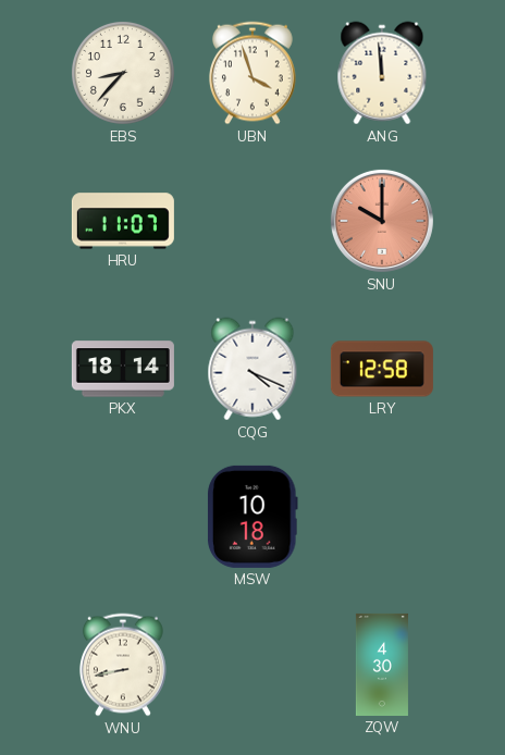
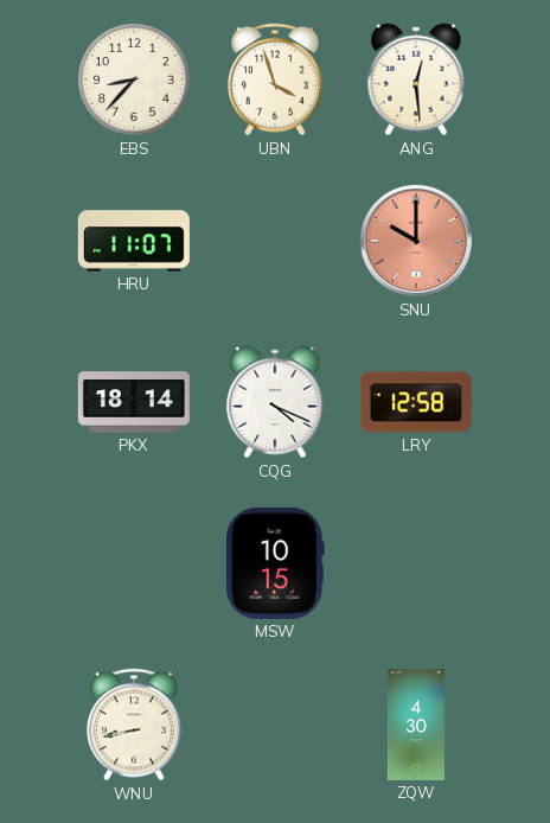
ANG: 11:59 -> 12:29
MSW: 10:18 -> 10:15
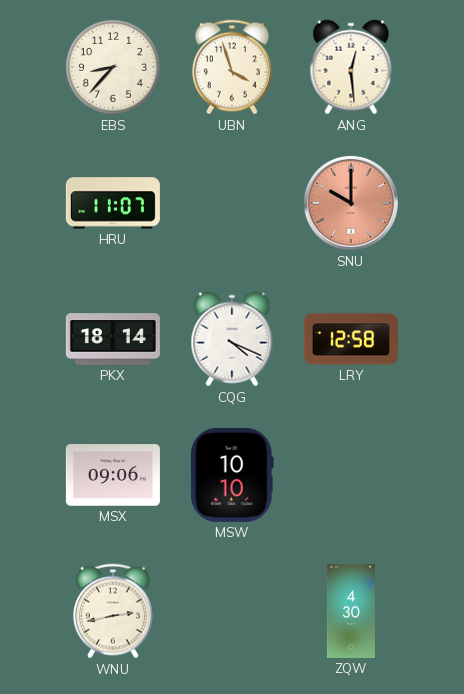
MSX: none -> 09:06
MSW: 10:15 -> 10:10
WNU: 8:43 -> 2:43
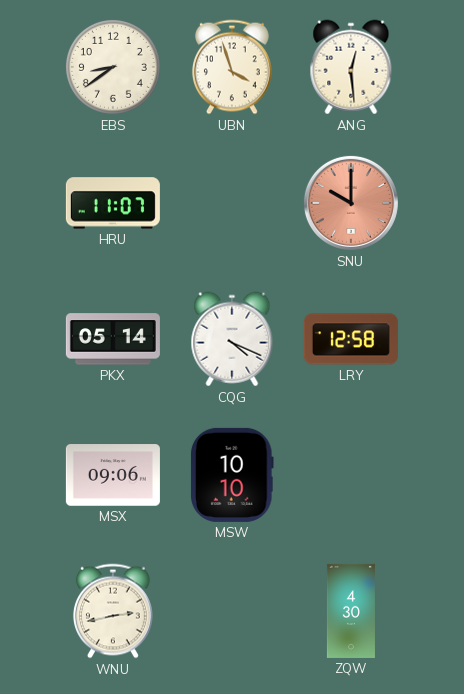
EBS: 8:37 -> 8:39
PKX: 18:14 -> 05:14
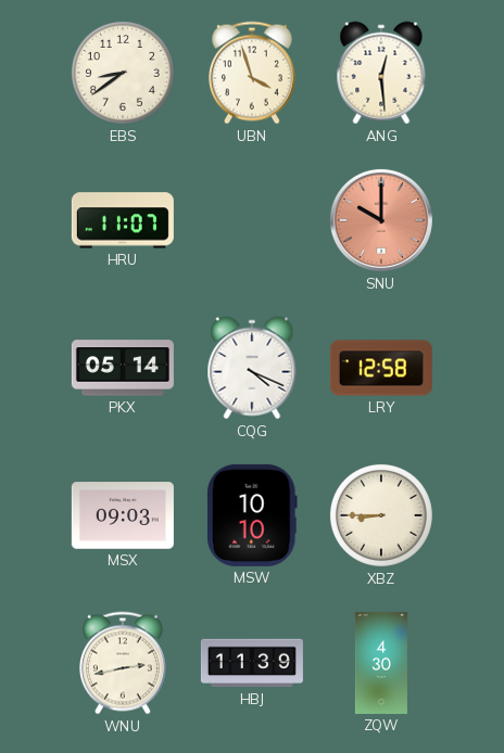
MSX: 09:06 -> 09:03
XBZ: none -> 8:45
HBJ: none -> 11:39
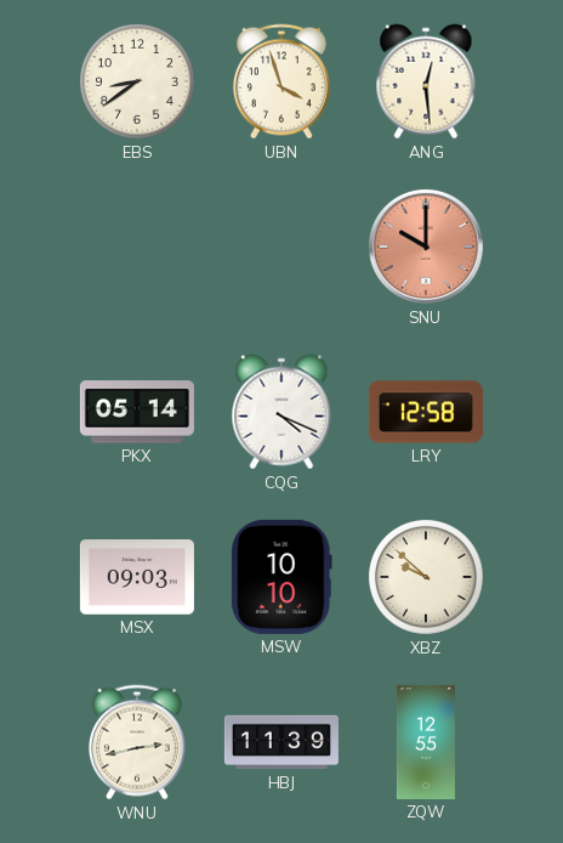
HRU: 11:07 -> none
XBZ: 8:45 -> 9:52
ZQW: 4:30 -> 12:55
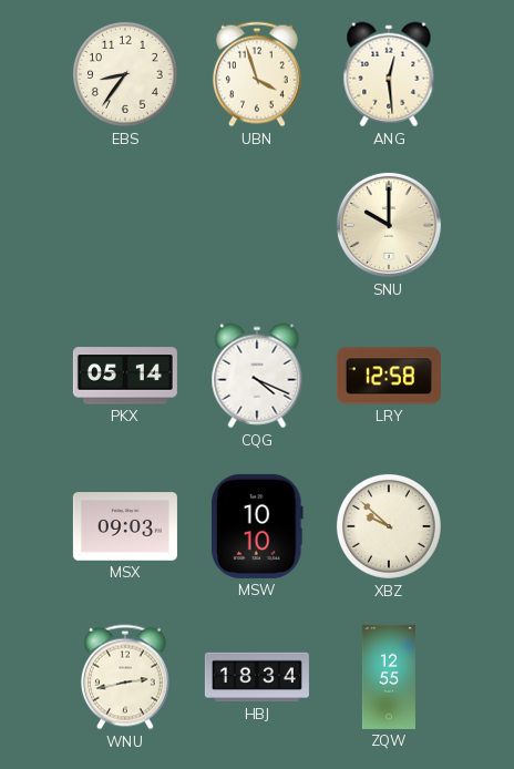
EBS: 8:39 -> 8:36
SNU dial: salmon -> cream
HBJ: 11:39 -> 18:34
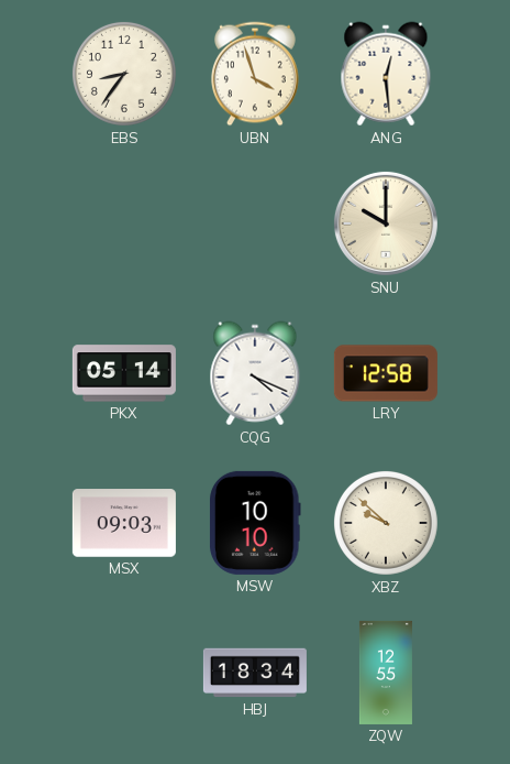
WNU: 2:43 -> none
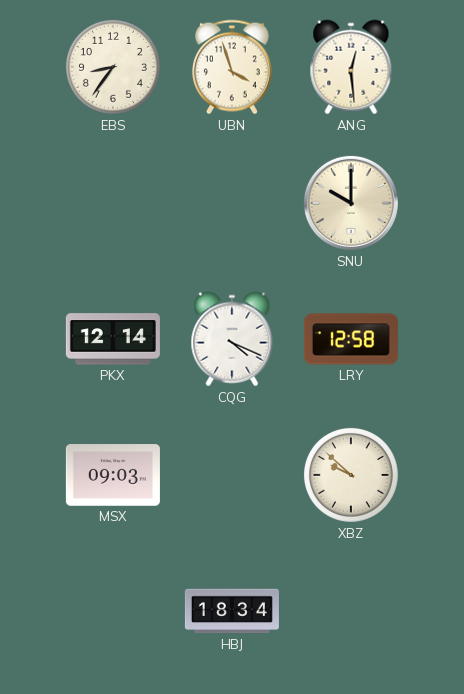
PKX: 05:14 -> 12:14
MSW: 10:10 -> none
ZQW: 12:55 -> none
